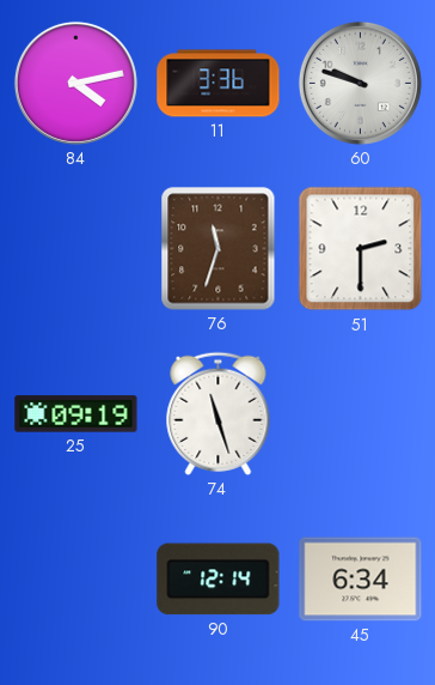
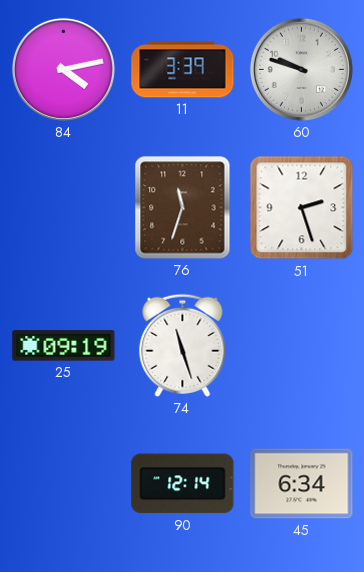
11: 3:36 -> 3:39
51: 2:30 -> 2:27
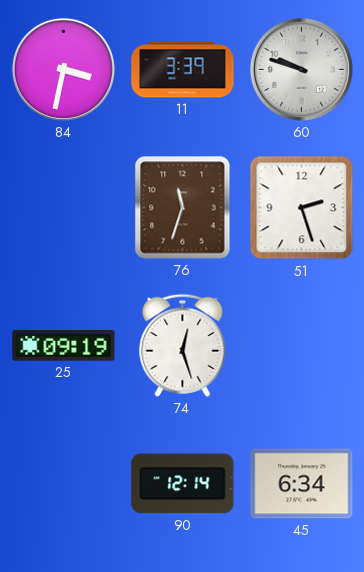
84: 4:13 -> 3:32
74: 11:27 -> 12:27
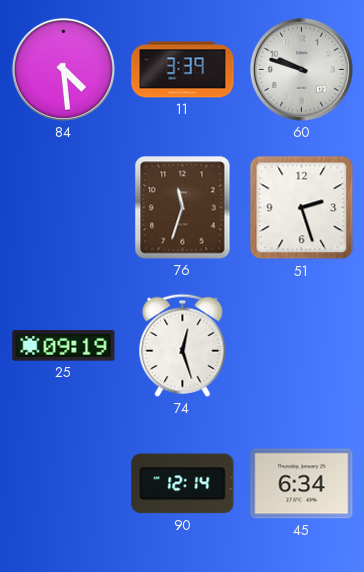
84: 3:32 -> 4:29
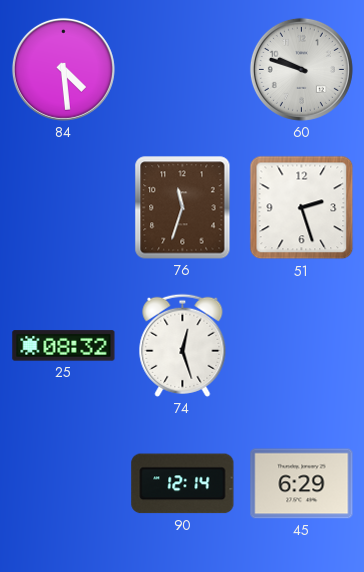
11: 3:39 -> none
25: 09:19 -> 08:32
45: 6:34 -> 6:29
